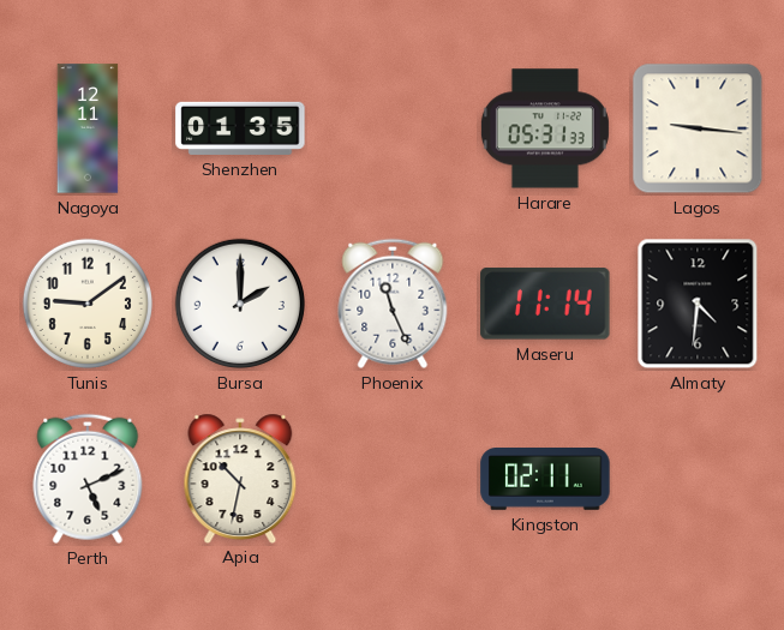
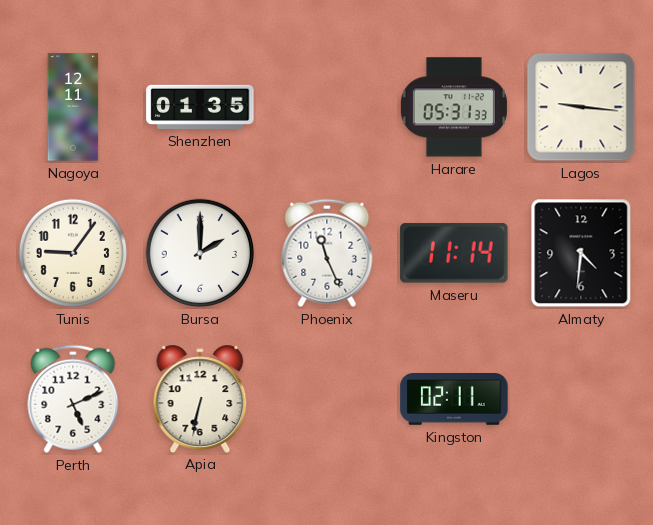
Tunis: 9:09 -> 9:06
Apia: 10:32 -> 6:32
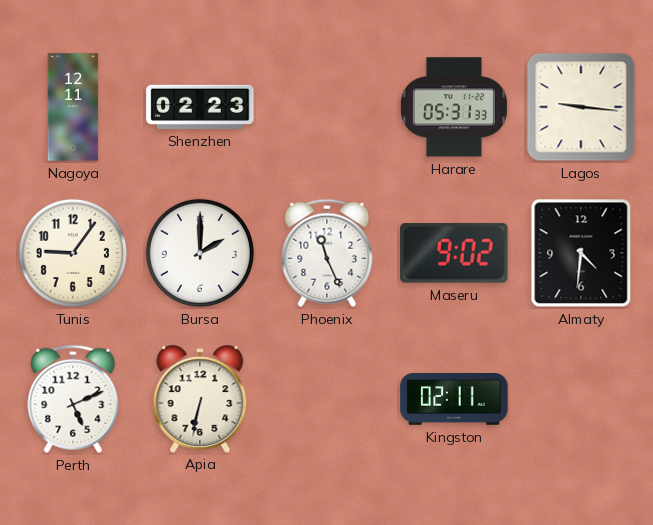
Shenzhen: 01:35 -> 02:23
Maseru: 11:14 -> 9:02
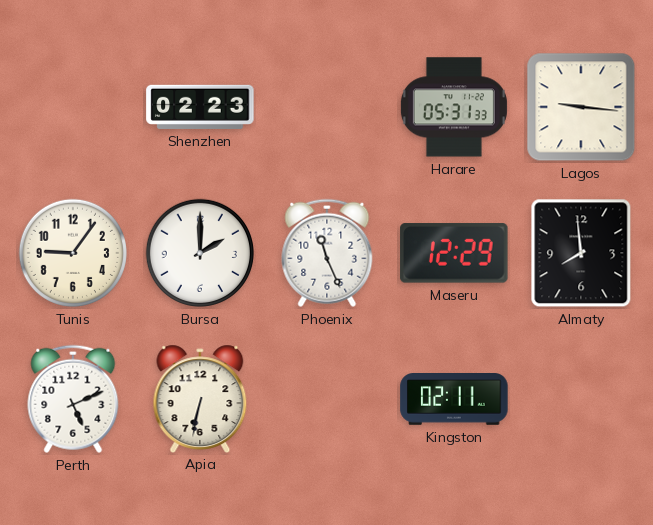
Nagoya: 12:11 -> none
Maseru: 9:02 -> 12:29
Almaty: 4:31 -> 7:59
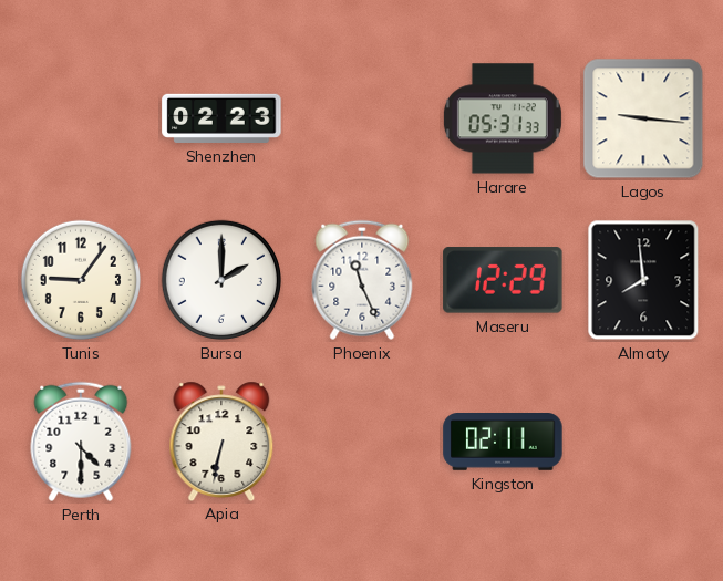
Perth: 5:11 -> 4:30
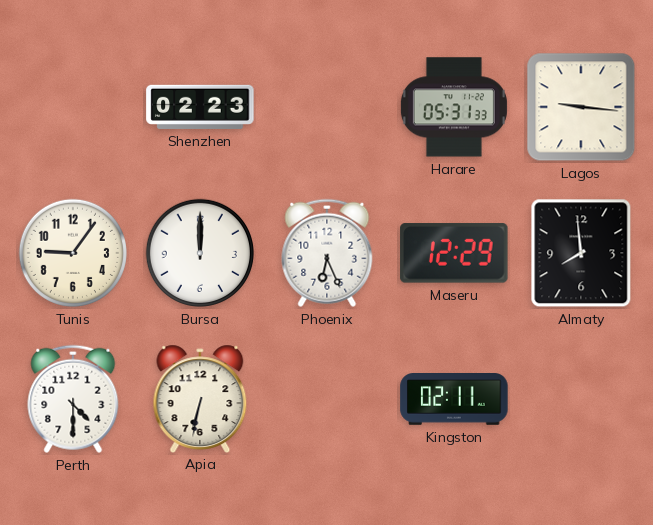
Bursa: 2:00 -> 12:00
Phoenix: 11:26 -> 6:26
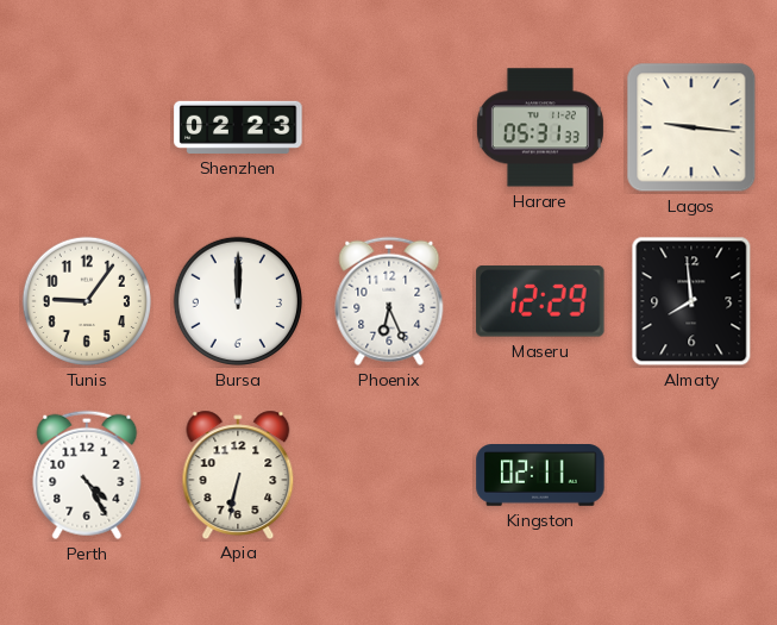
Perth: 4:30 -> 4:25
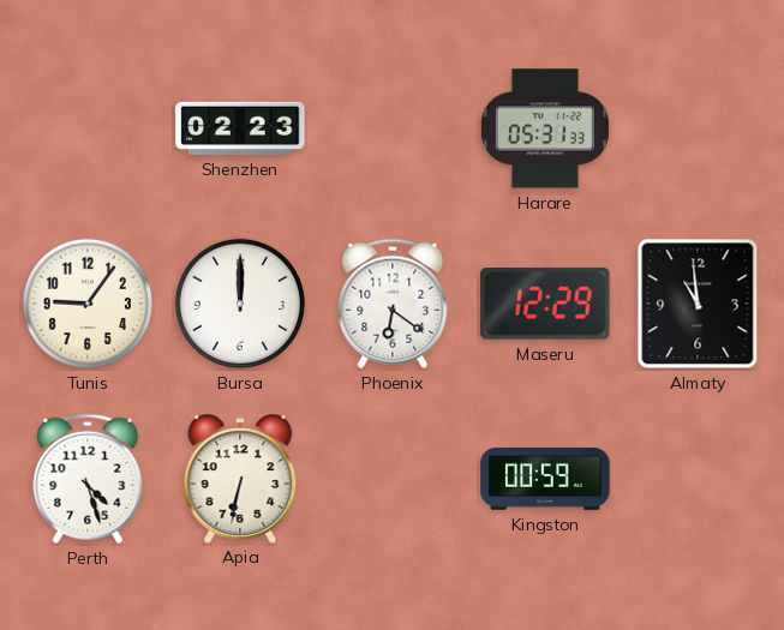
Lagos: 9:16 -> none
Phoenix: 6:26 -> 6:21
Almaty: 7:59 -> 10:59
Perth: 4:25 -> 4:27
Kingston: 02:11 -> 00:59
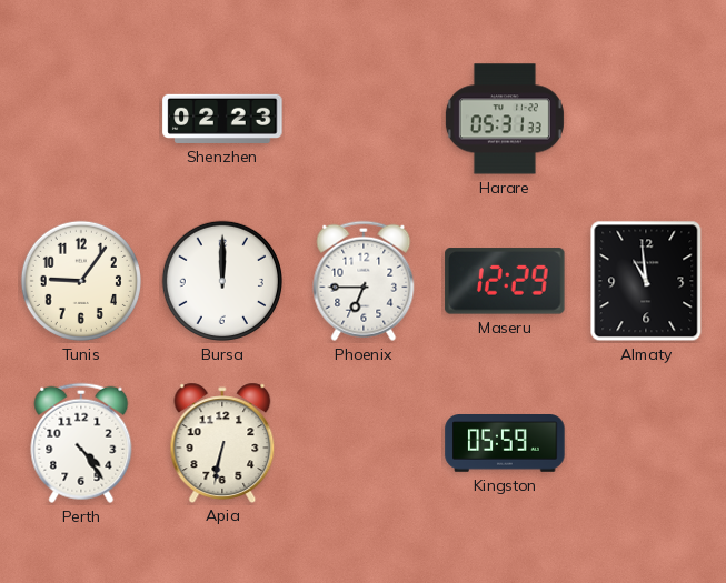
Phoenix: 6:21 -> 6:45
Perth: 4:27 -> 4:24
Kingston: 00:59 -> 05:59
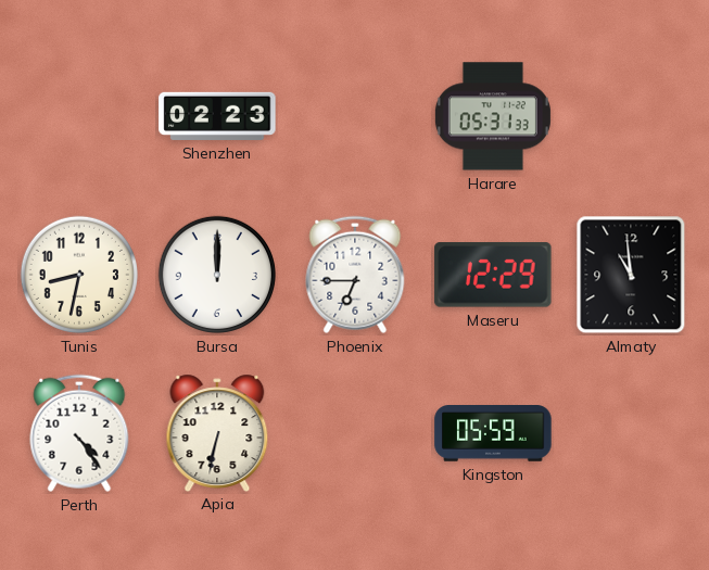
Tunis: 9:06 -> 8:32
